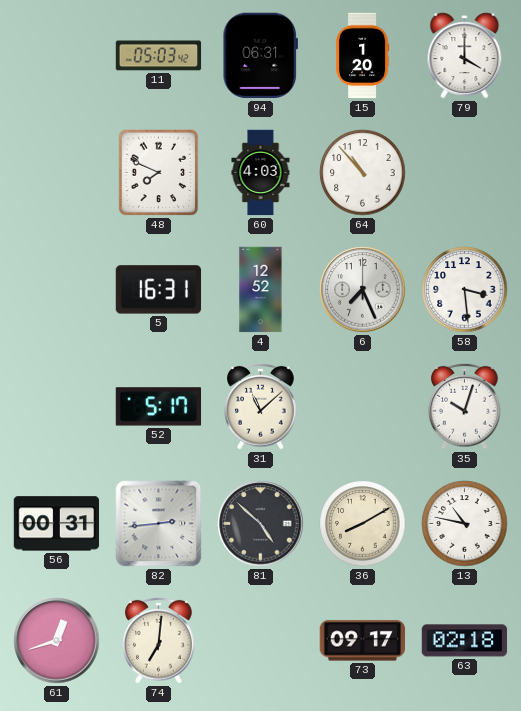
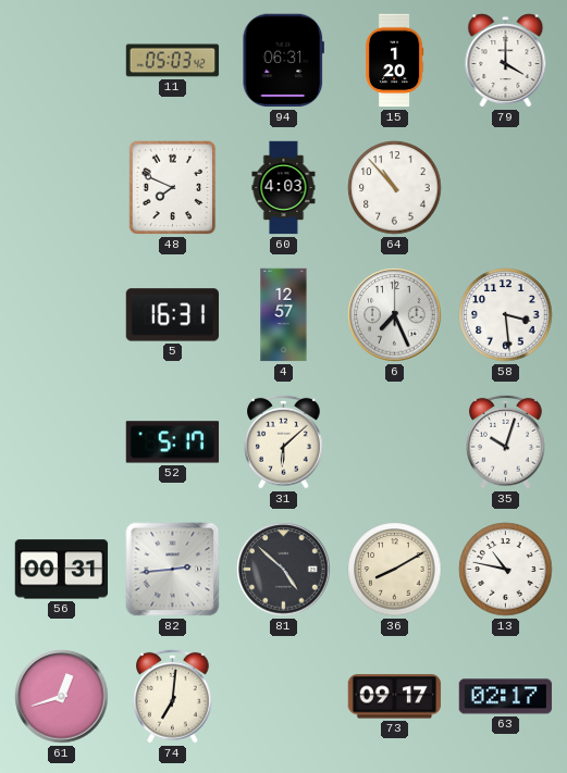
4: 12:52 -> 12:57
31: 11:08 -> 6:08
63: 02:18 -> 02:17
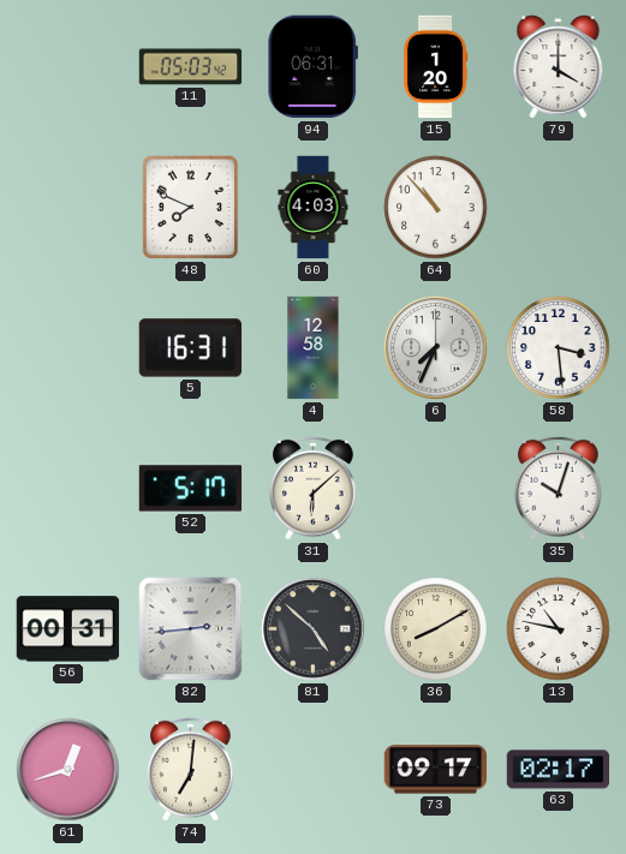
4: 12:57 -> 12:58
6: 7:26 -> 7:34
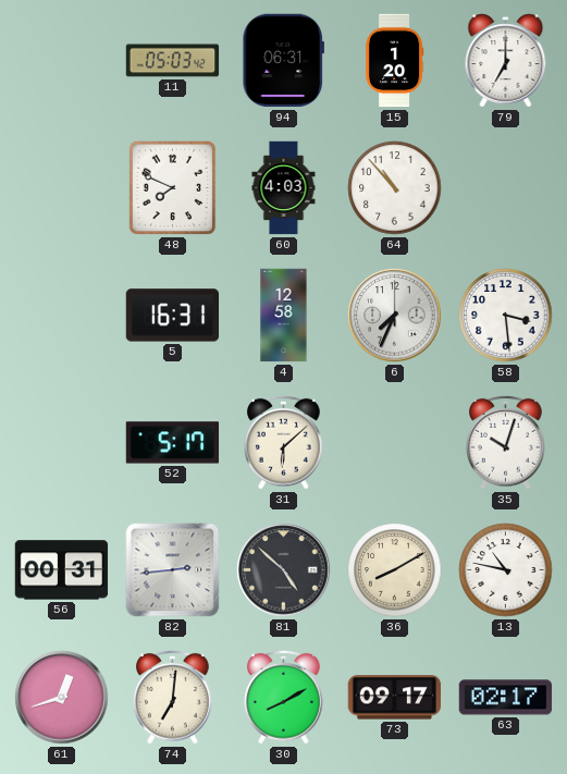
79: 4:00 -> 7:00
30: none -> 8:10
